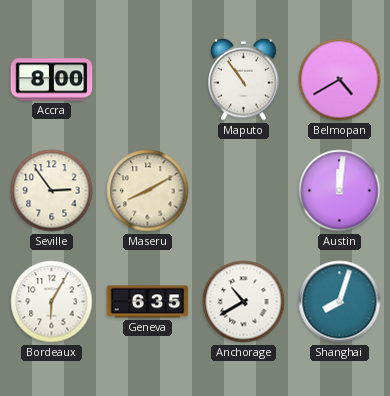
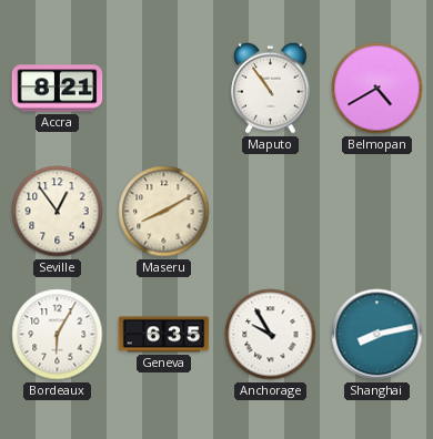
Accra: 8:00 -> 8:21
Seville: 2:54 -> 12:54
Austin: 12:01 -> none
Anchorage: 10:40 -> 9:55
Shanghai: 8:03 -> 8:13
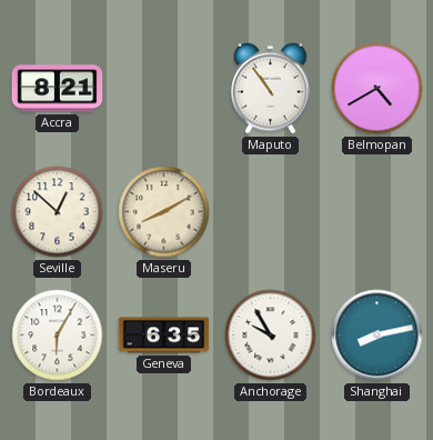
Seville: 12:54 -> 12:52
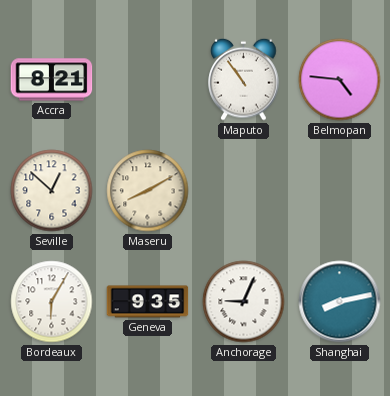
Belmopan: 4:40 -> 4:46
Geneva: 6:35 -> 9:35
Anchorage: 9:55 -> 9:04
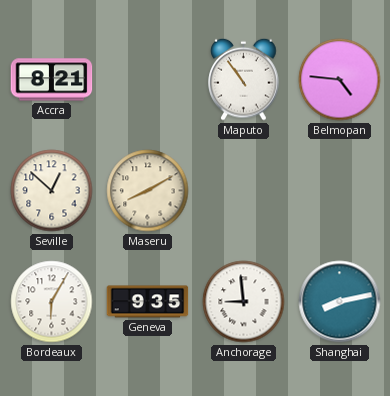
Anchorage: 9:04 -> 8:59
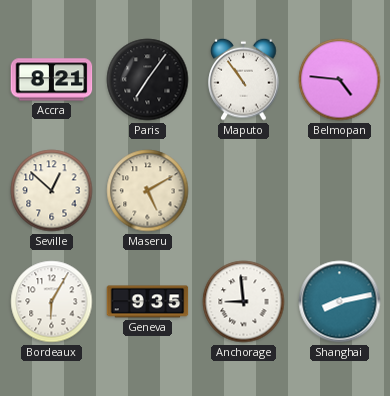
Paris: none -> 7:06
Maseru: 8:10 -> 5:10
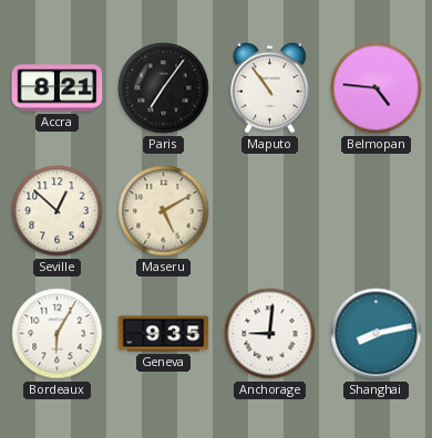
Anchorage: 8:59 -> 9:01
